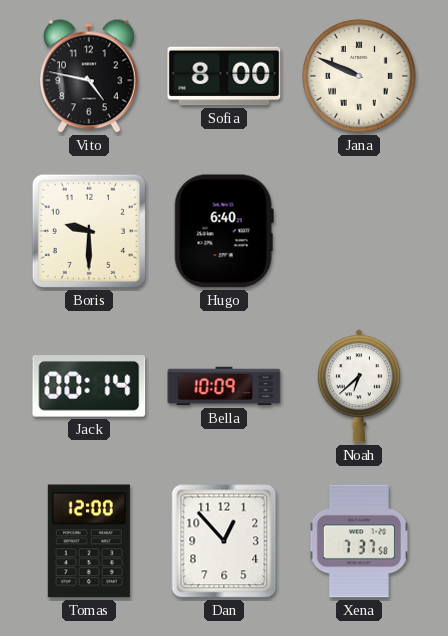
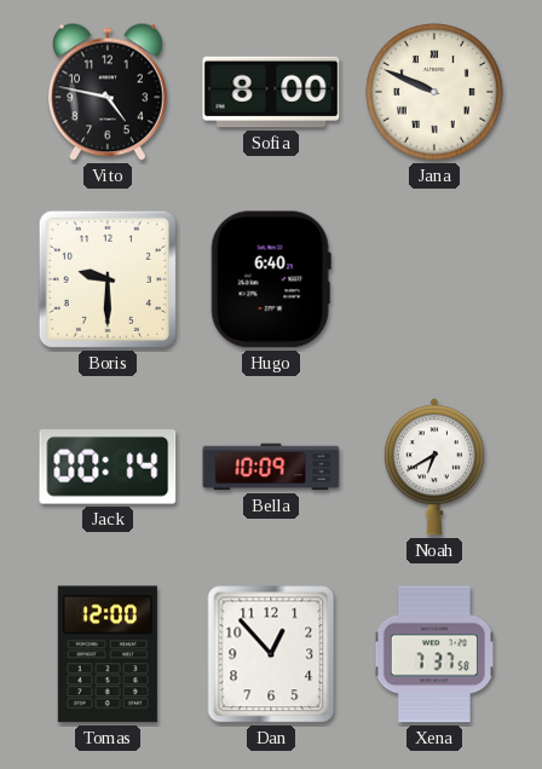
Noah: 6:38 -> 6:40
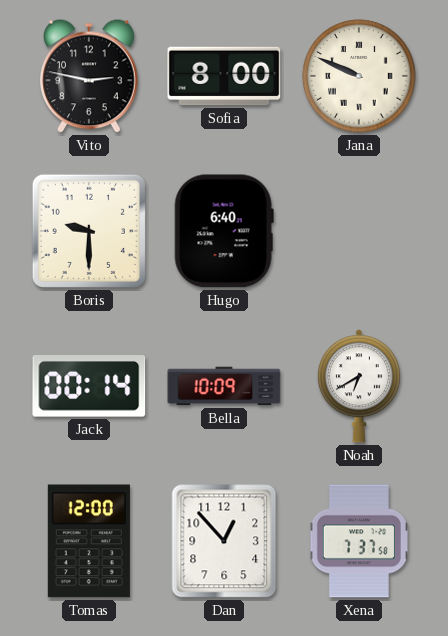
Vito: 4:47 -> 2:47
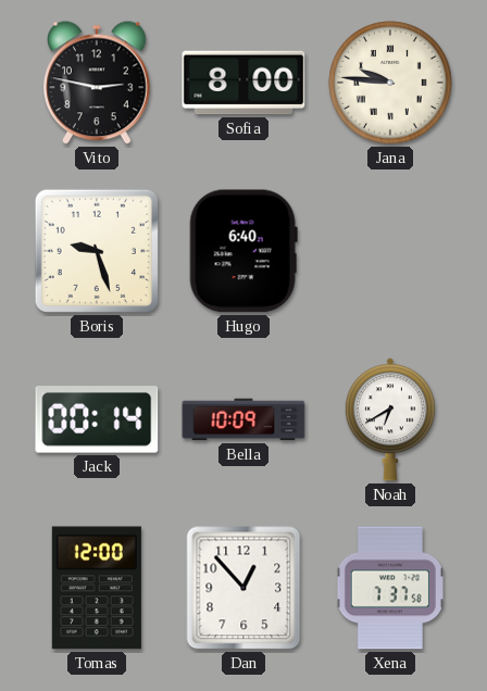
Jana: 9:49 -> 9:46
Boris: 9:30 -> 9:27
